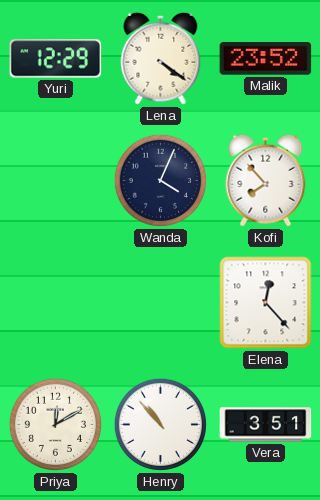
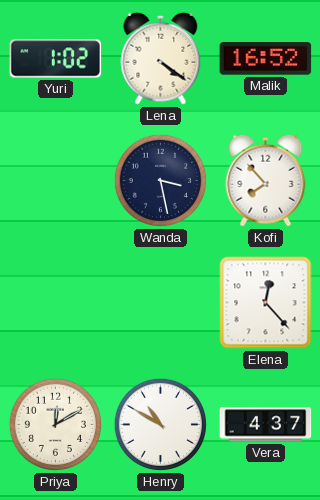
Yuri: 12:29 -> 1:02
Malik: 23:52 -> 16:52
Wanda: 4:04 -> 3:28
Henry: 10:53 -> 10:50
Vera: 3:51 -> 4:37
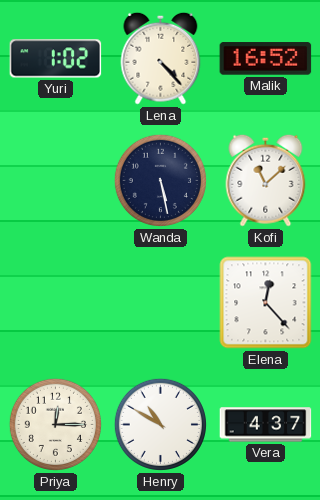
Lena: 4:21 -> 4:23
Wanda: 3:28 -> 5:28
Kofi: 7:53 -> 11:08
Priya: 12:10 -> 12:15
